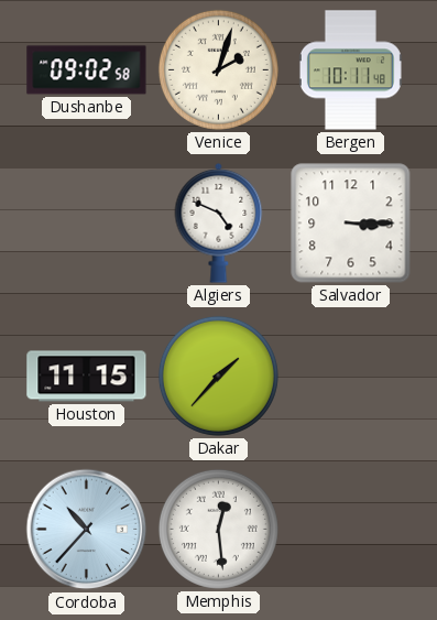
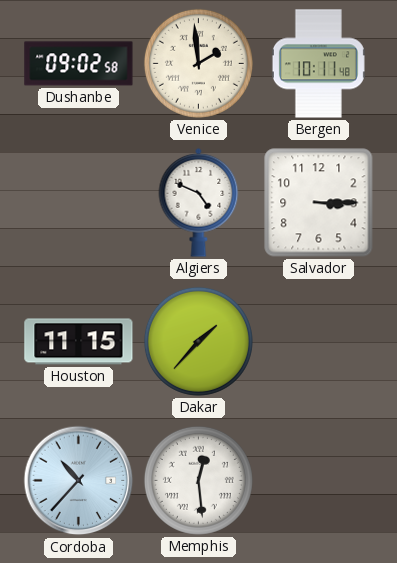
Venice: 2:03 -> 1:59
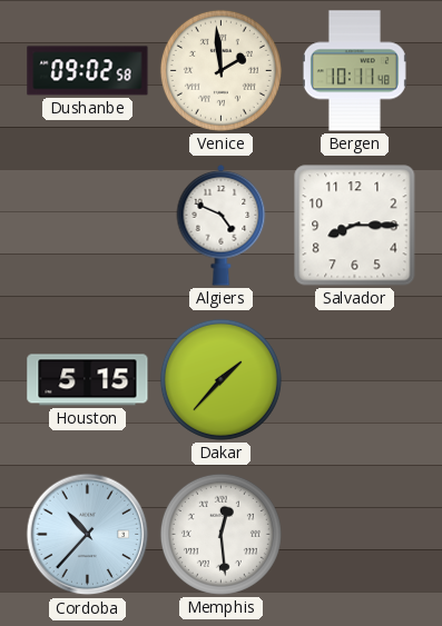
Salvador: 3:15 -> 8:15
Houston: 11:15 -> 5:15
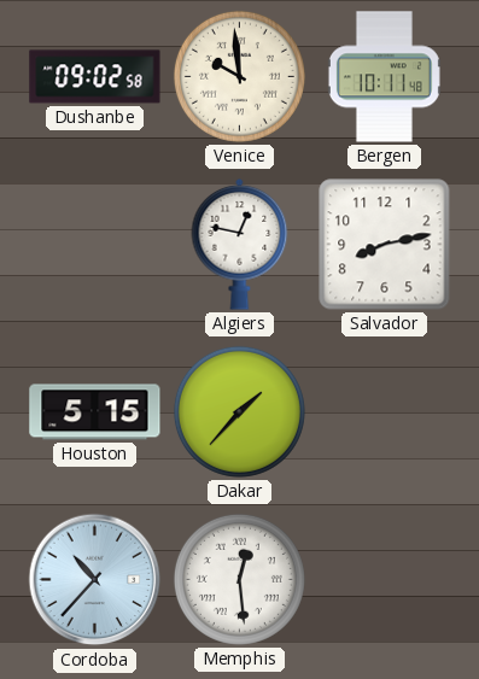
Venice: 1:59 -> 9:59
Algiers: 4:49 -> 12:47
Salvador: 8:15 -> 8:13
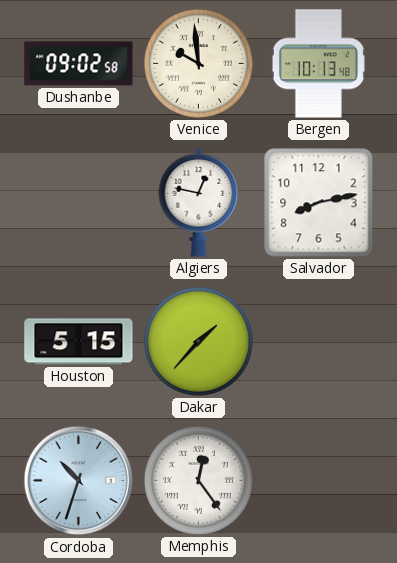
Bergen: 10:11 -> 10:13
Cordoba: 10:37 -> 10:33
Memphis: 12:29 -> 12:24
